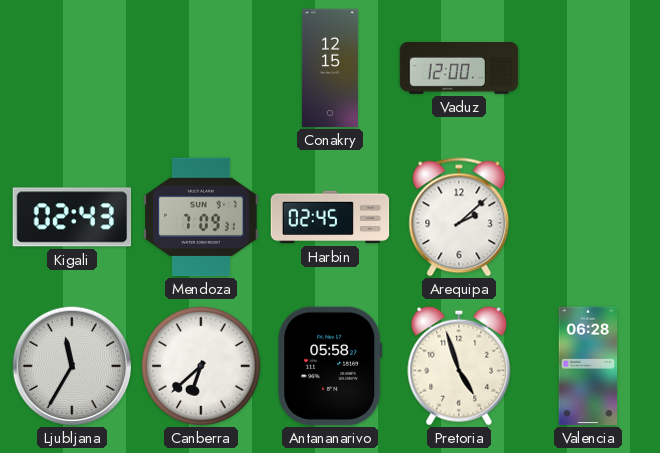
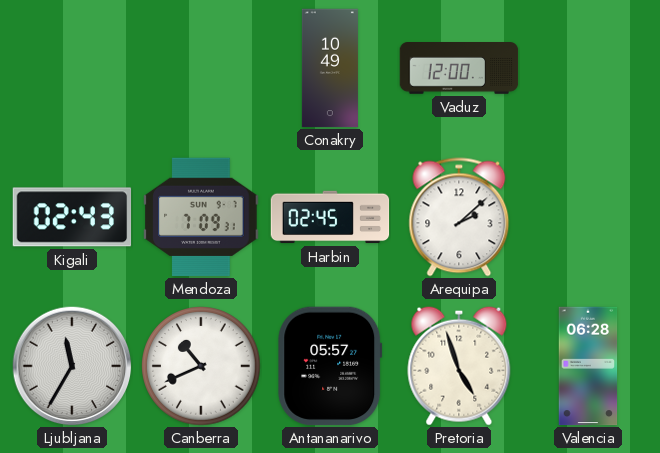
Conakry: 12:15 -> 10:49
Canberra: 6:38 -> 10:41
Antananarivo: 05:58 -> 05:57
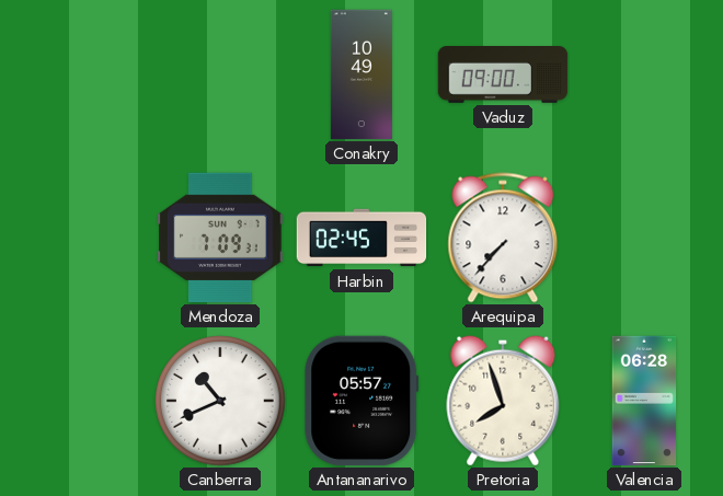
Vaduz: 12:00 -> 09:00
Kigali: 02:43 -> none
Arequipa: 2:08 -> 7:37
Ljubljana: 11:35 -> none
Pretoria: 4:57 -> 7:57
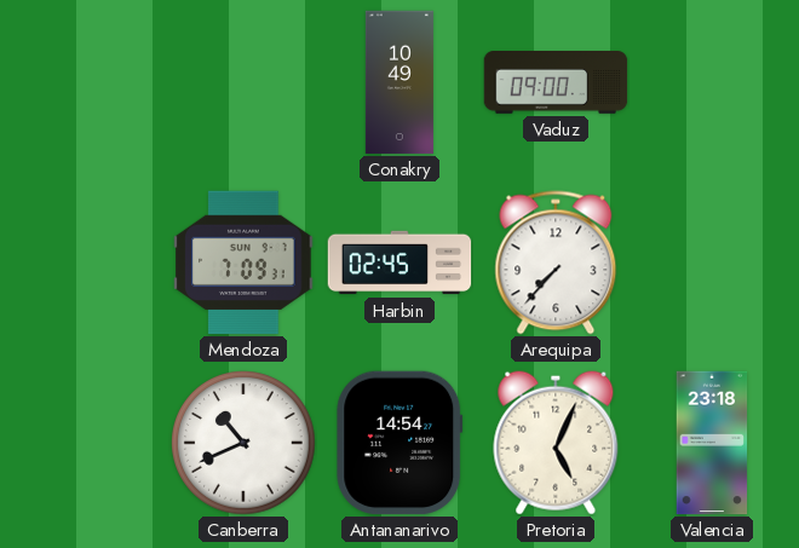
Antananarivo: 05:57 -> 14:54
Pretoria: 7:57 -> 5:04
Valencia: 06:28 -> 23:18
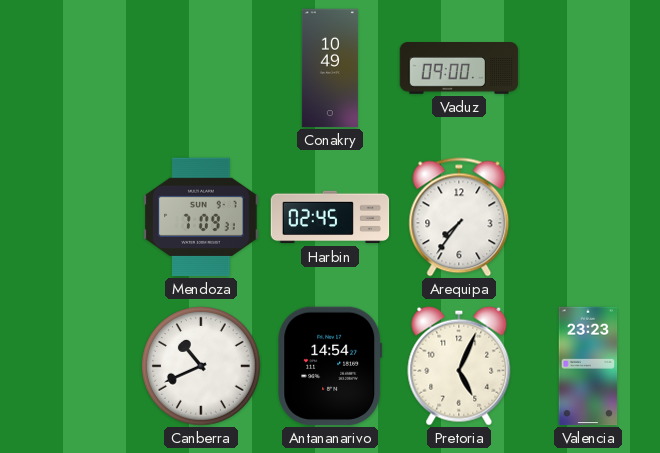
Arequipa: 7:37 -> 7:36
Valencia: 23:18 -> 23:23
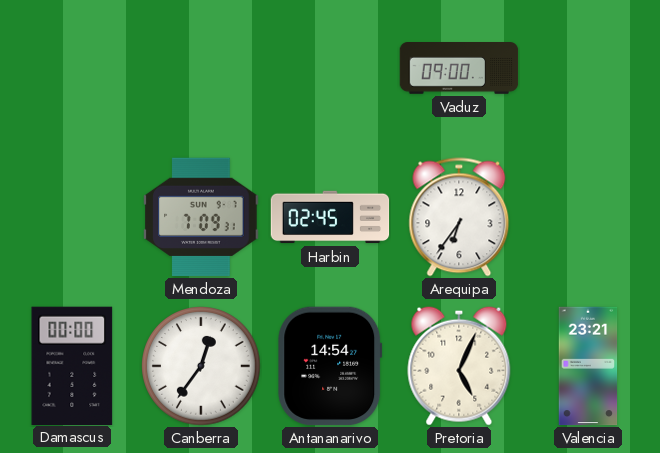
Conakry: 10:49 -> none
Arequipa: 7:36 -> 6:36
Damascus: none -> 00:00
Canberra: 10:41 -> 12:36
Valencia: 23:23 -> 23:21
